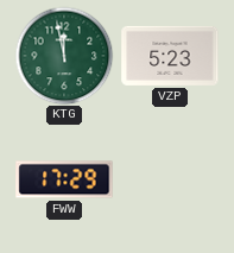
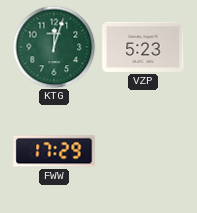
KTG: 11:58 -> 12:03
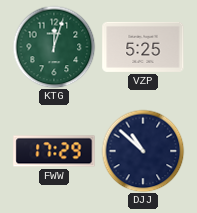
VZP: 5:23 -> 5:25
DJJ: none -> 10:52
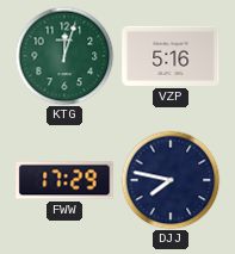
VZP: 5:25 -> 5:16
DJJ: 10:52 -> 7:47
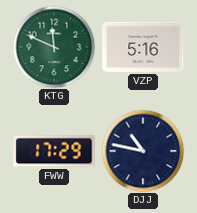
KTG: 12:03 -> 11:49
DJJ: 7:47 -> 10:47
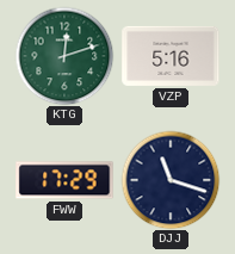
KTG: 11:49 -> 12:12
DJJ: 10:47 -> 11:18
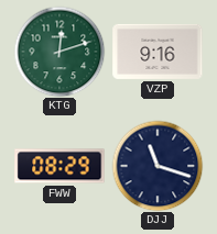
VZP: 5:16 -> 9:16
FWW: 17:29 -> 08:29
